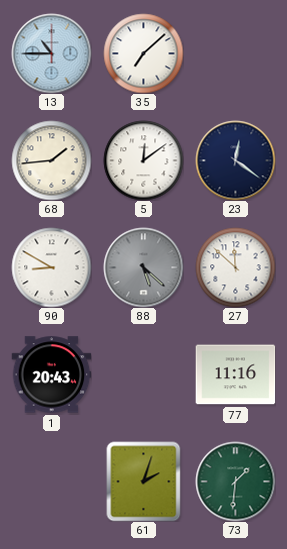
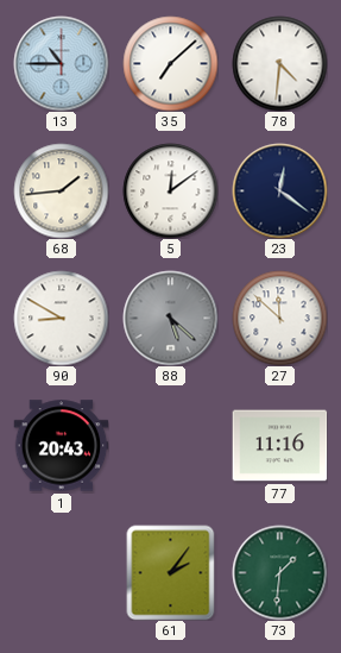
78: none -> 4:31
61: 2:03 -> 2:06
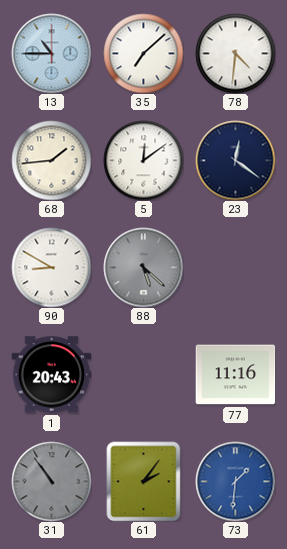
27: 11:52 -> none
31: none -> 10:54
73 dial: green -> blue
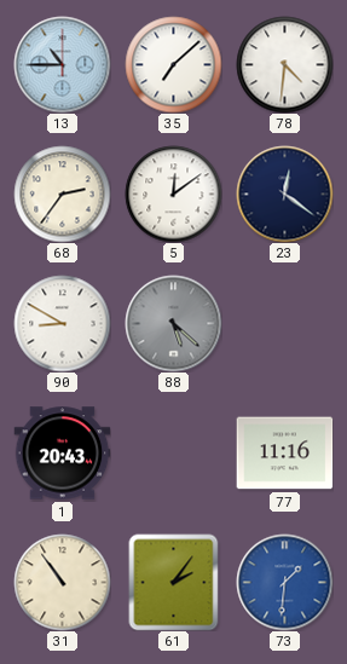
68: 1:44 -> 2:36
31 dial: grey -> cream
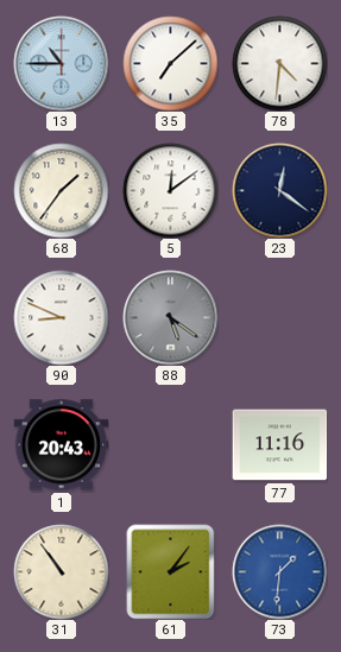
68: 2:36 -> 1:36
90: 8:50 -> 8:49
88: 5:22 -> 5:21
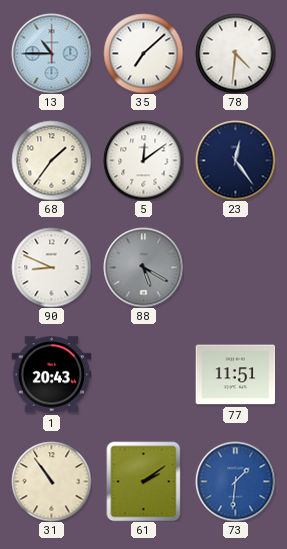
23: 12:21 -> 12:24
88: 5:21 -> 5:20
77: 11:16 -> 11:51
61: 2:06 -> 2:09
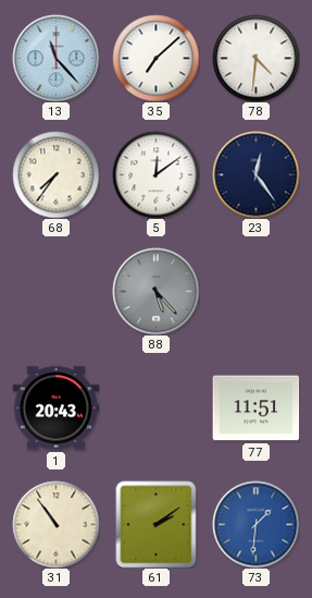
13: 10:45 -> 11:23
68: 1:36 -> 7:36
90: 8:49 -> none
88: 5:20 -> 5:23
